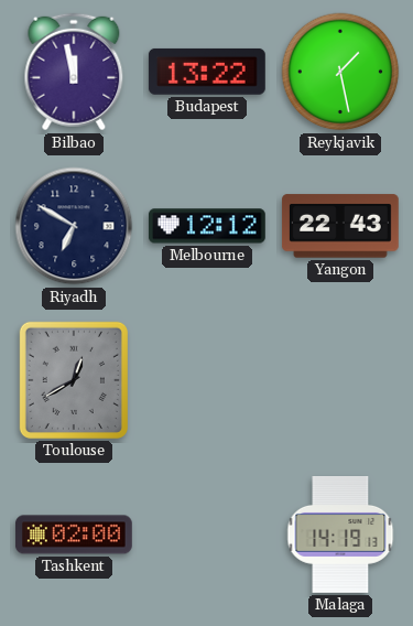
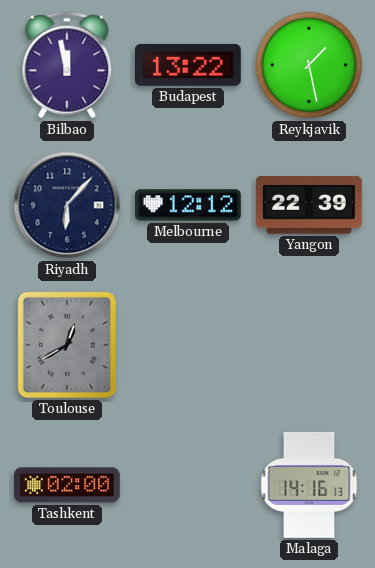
Riyadh: 6:50 -> 6:07
Yangon: 22:43 -> 22:39
Malaga: 14:19 -> 14:16
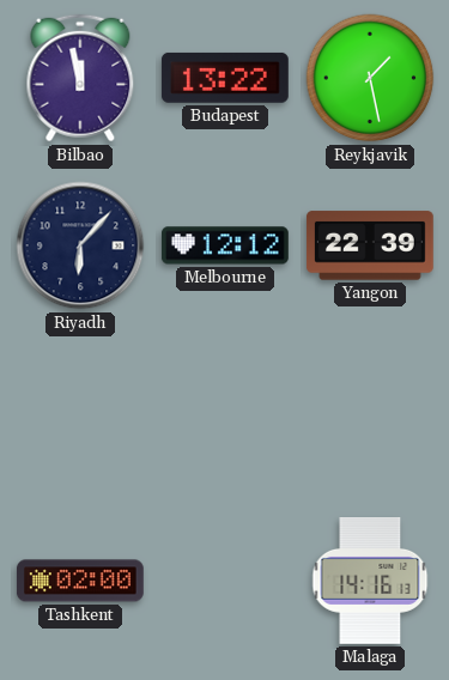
Toulouse: 12:40 -> none
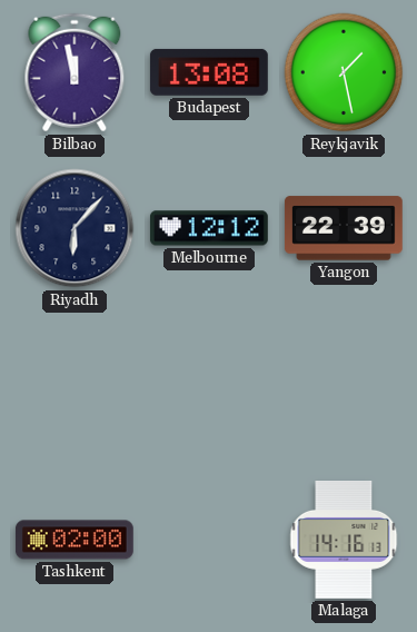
Budapest: 13:22 -> 13:08
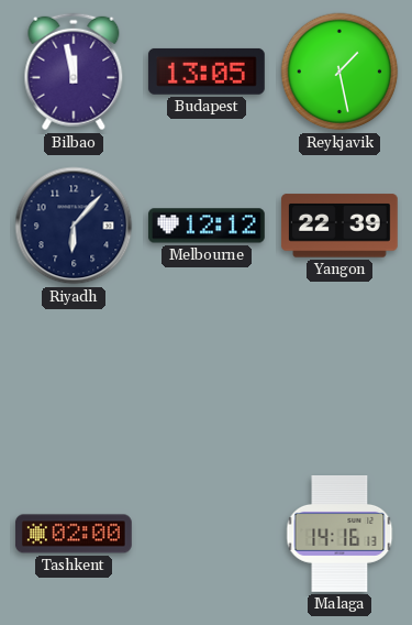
Budapest: 13:08 -> 13:05
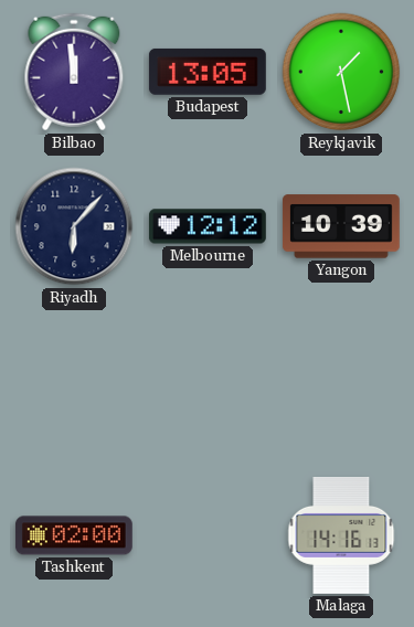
Bilbao: 11:58 -> 11:59
Yangon: 22:39 -> 10:39
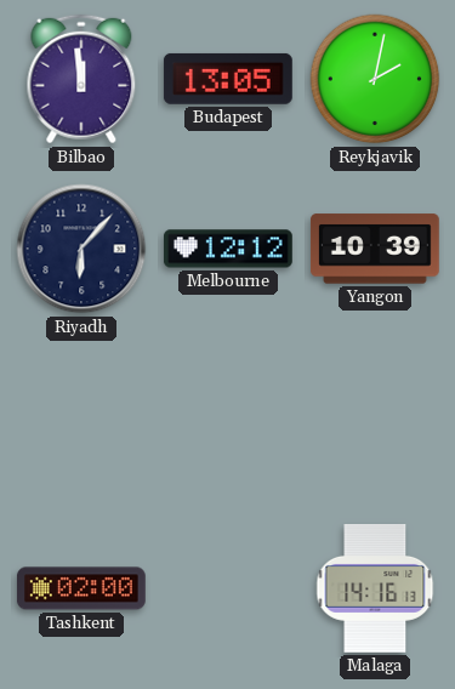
Reykjavik: 1:28 -> 2:02
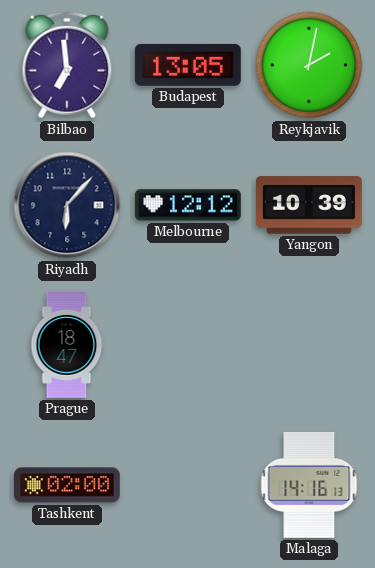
Bilbao: 11:59 -> 6:59
Prague: none -> 18:47
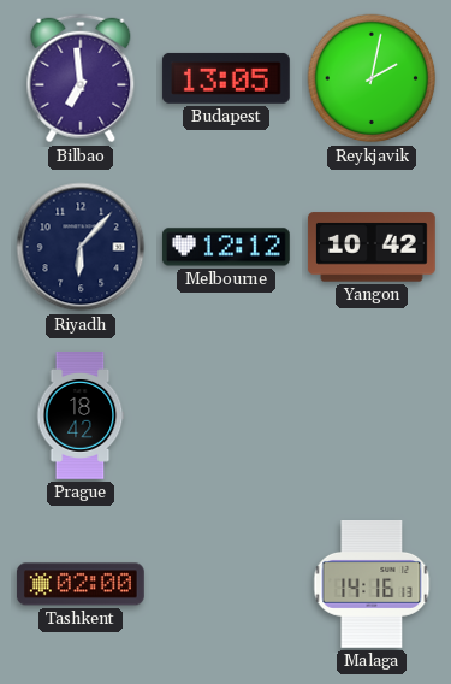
Yangon: 10:39 -> 10:42
Prague: 18:47 -> 18:42
